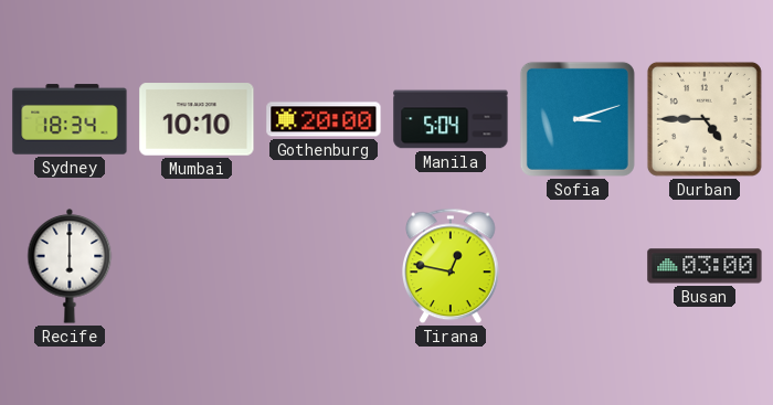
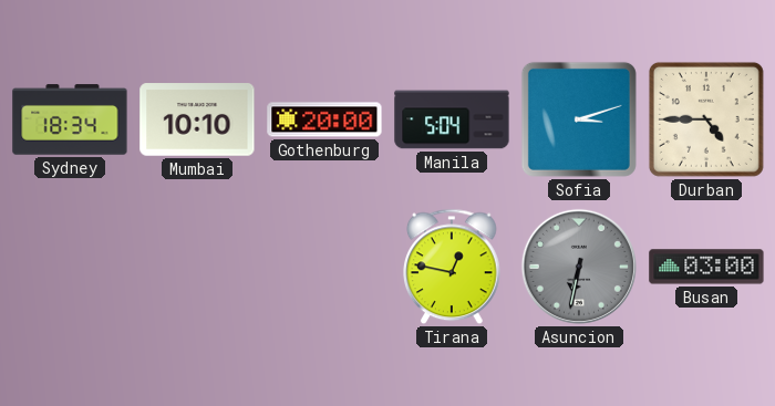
Recife: 6:00 -> none
Asuncion: none -> 6:32
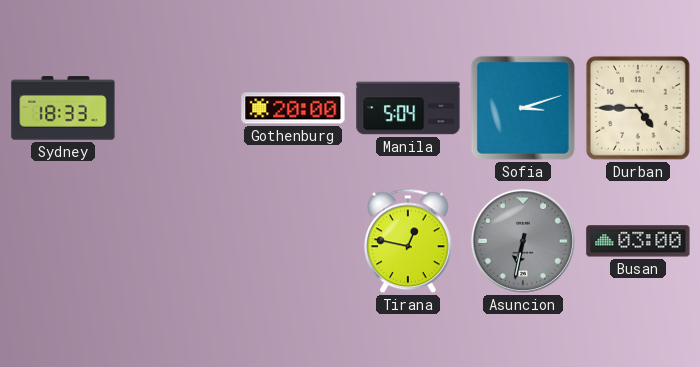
Sydney: 18:34 -> 18:33
Mumbai: 10:10 -> none
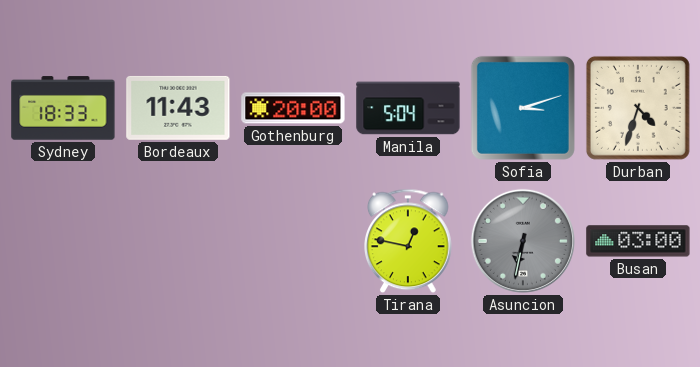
Bordeaux: none -> 11:43
Durban: 4:45 -> 4:33
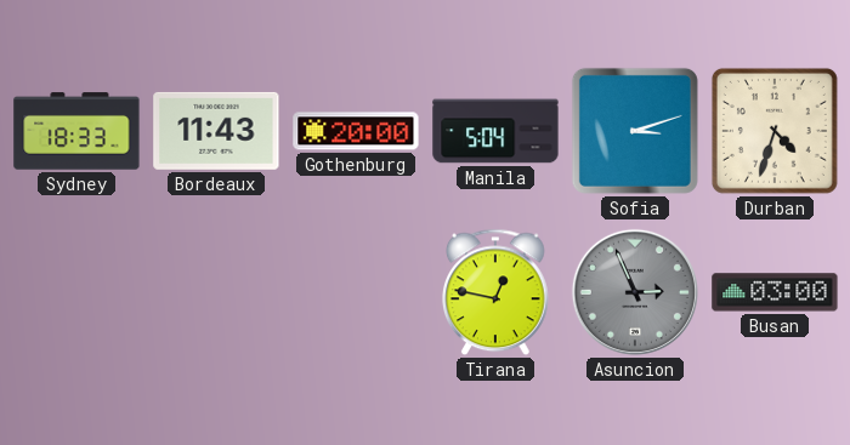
Asuncion: 6:32 -> 2:56
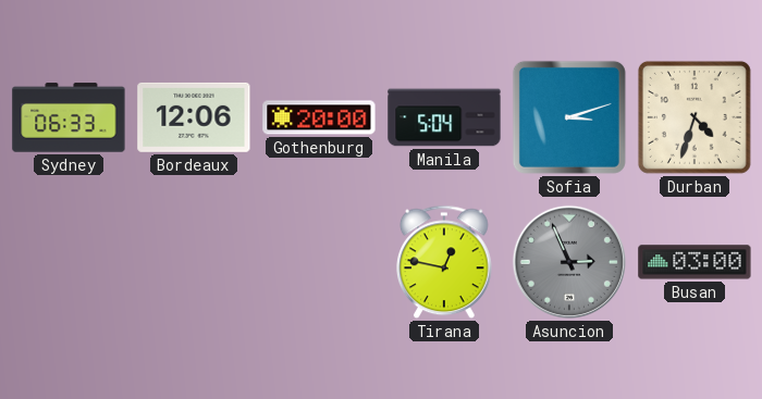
Sydney: 18:33 -> 06:33
Bordeaux: 11:43 -> 12:06
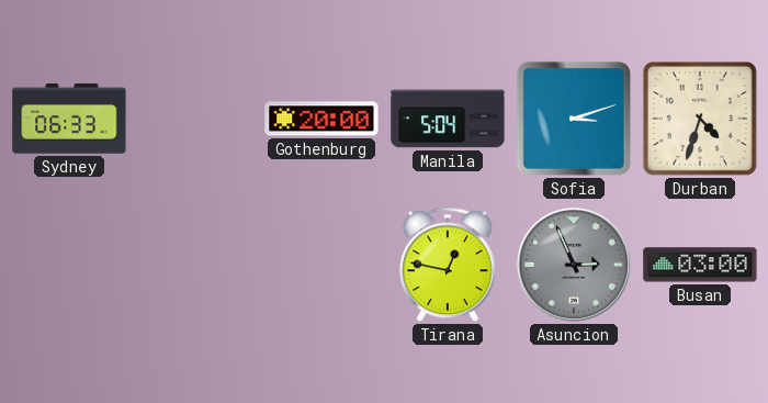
Bordeaux: 12:06 -> none
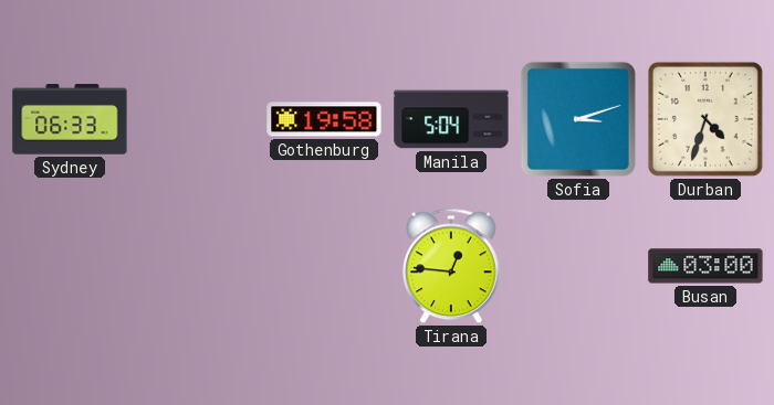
Gothenburg: 20:00 -> 19:58
Tirana: 12:47 -> 12:46
Asuncion: 2:56 -> none
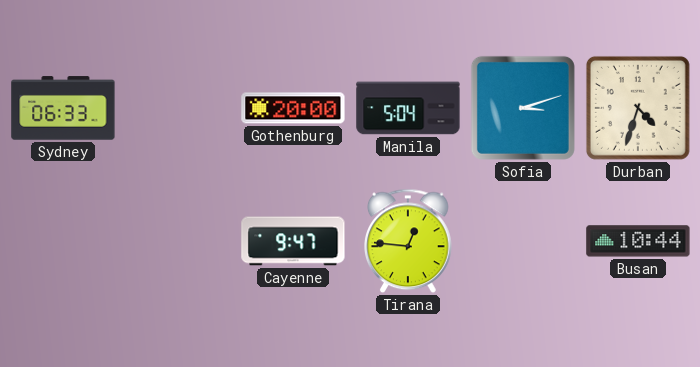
Gothenburg: 19:58 -> 20:00
Cayenne: none -> 9:47
Busan: 03:00 -> 10:44
